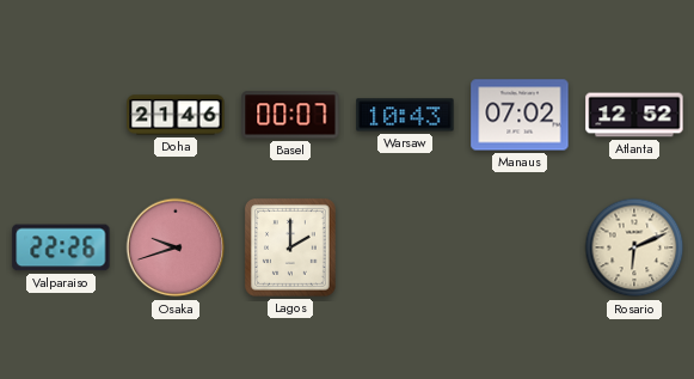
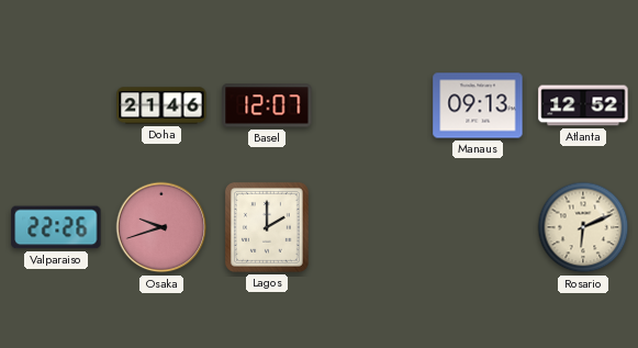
Basel: 00:07 -> 12:07
Warsaw: 10:43 -> none
Manaus: 07:02 -> 09:13
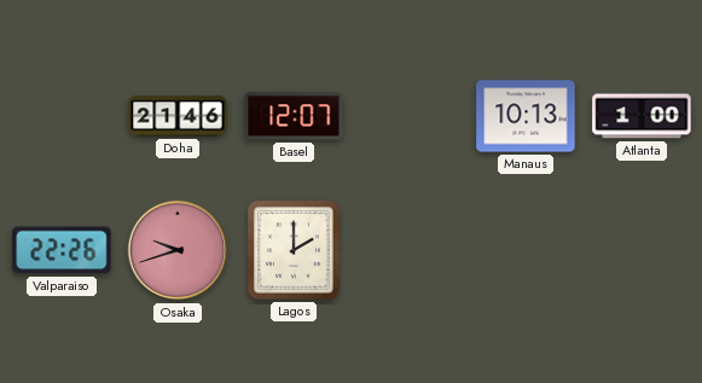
Manaus: 09:13 -> 10:13
Atlanta: 12:52 -> 1:00
Rosario: 6:11 -> none
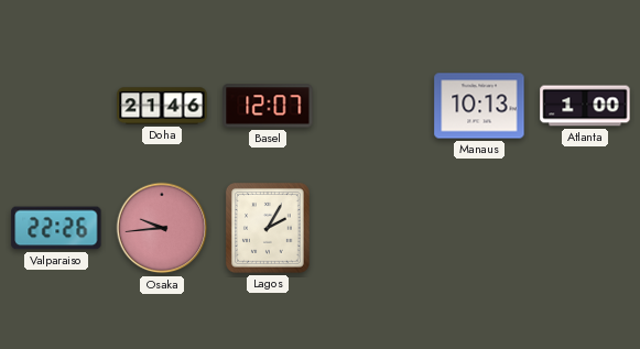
Osaka: 9:42 -> 9:44
Lagos: 2:00 -> 2:05
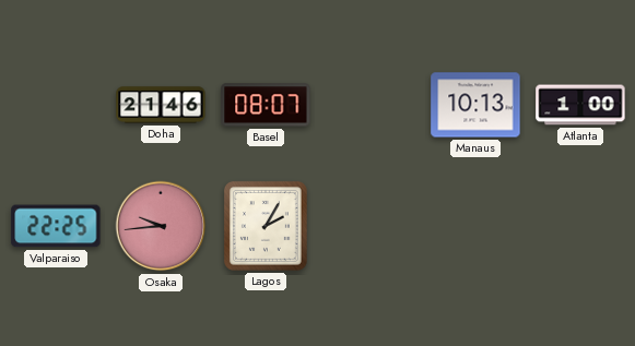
Basel: 12:07 -> 08:07
Valparaiso: 22:26 -> 22:25
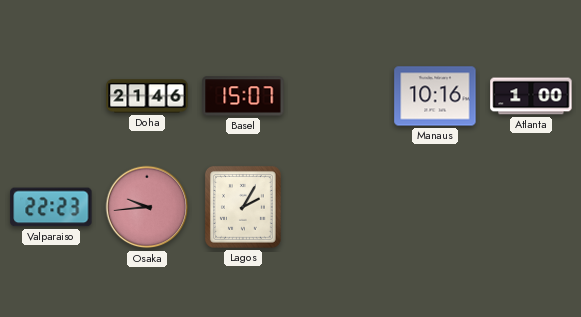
Basel: 08:07 -> 15:07
Manaus: 10:13 -> 10:16
Valparaiso: 22:25 -> 22:23
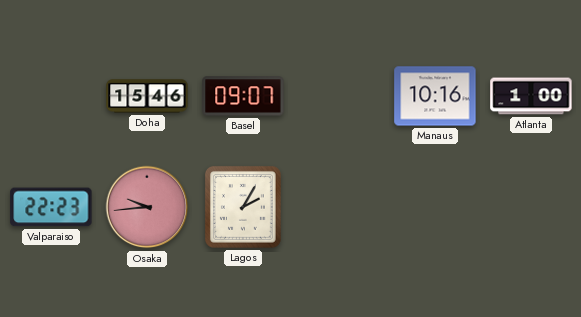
Doha: 21:46 -> 15:46
Basel: 15:07 -> 09:07
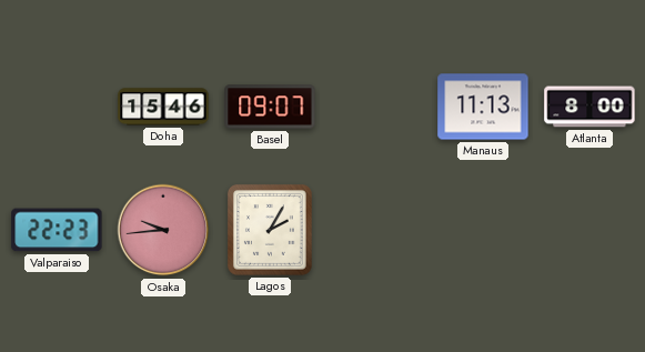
Manaus: 10:16 -> 11:13
Atlanta: 1:00 -> 8:00
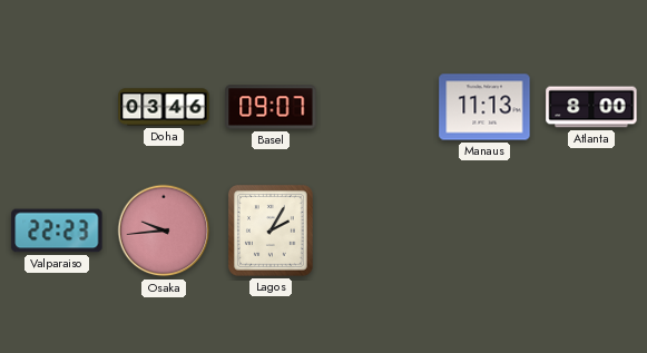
Doha: 15:46 -> 03:46
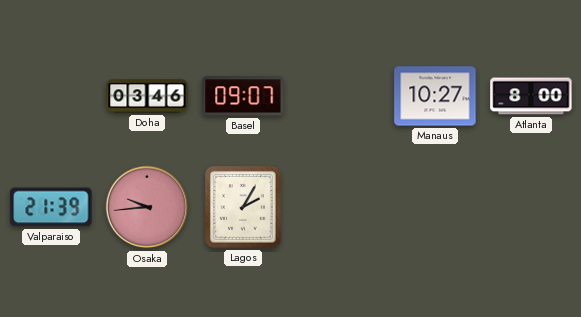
Manaus: 11:13 -> 10:27
Valparaiso: 22:23 -> 21:39
